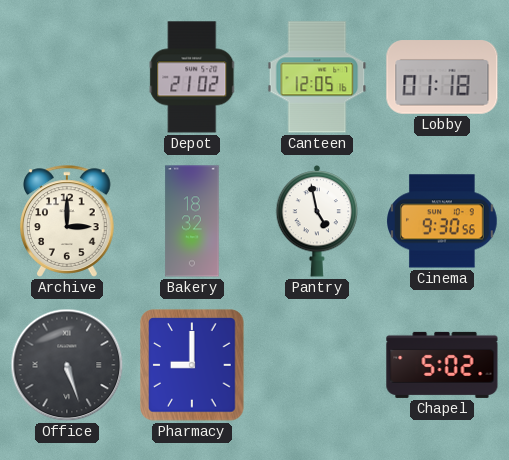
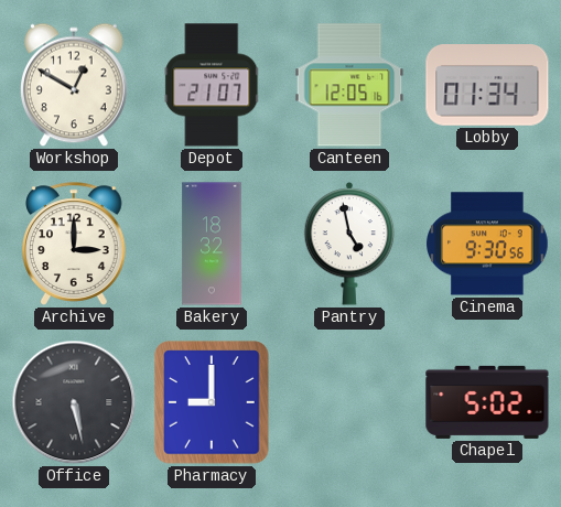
Workshop: none -> 12:50
Depot: 21:02 -> 21:07
Lobby: 01:18 -> 01:34
Office: 5:27 -> 5:28
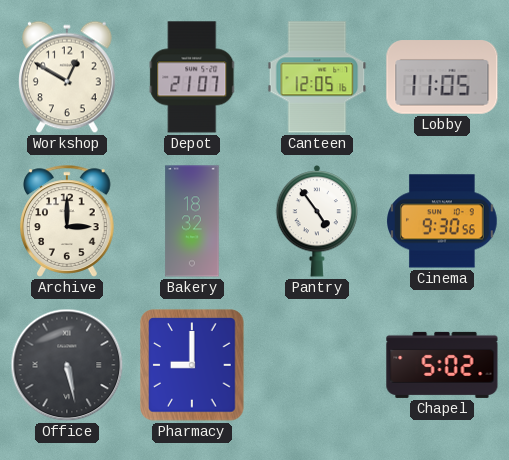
Lobby: 01:34 -> 11:05
Pantry: 4:58 -> 4:54
